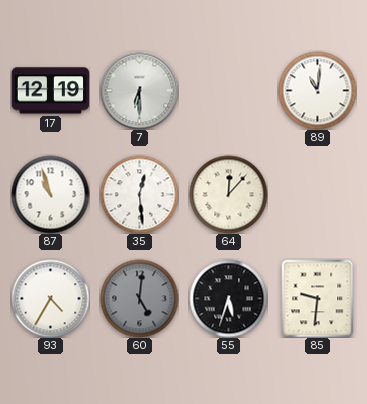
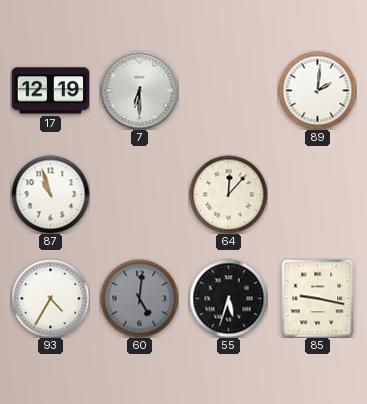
89: 11:01 -> 2:01
35: 12:29 -> none
85: 9:31 -> 9:17
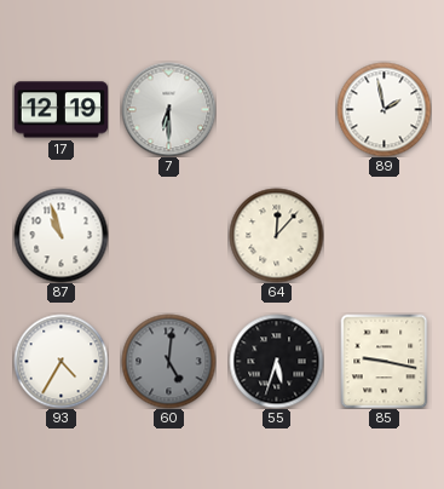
89: 2:01 -> 1:58
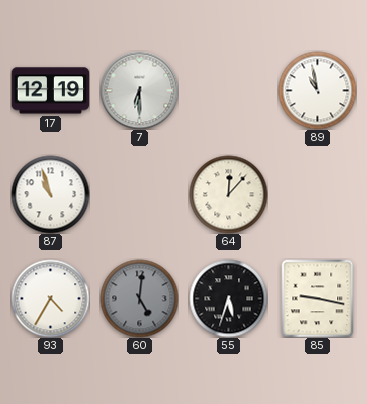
89: 1:58 -> 10:58
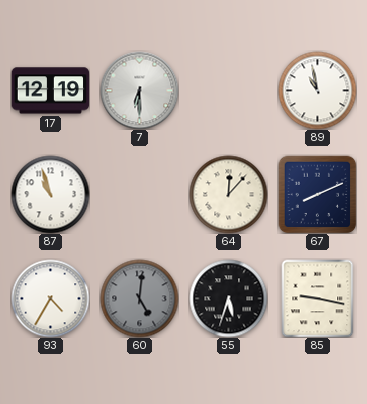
67: none -> 8:11
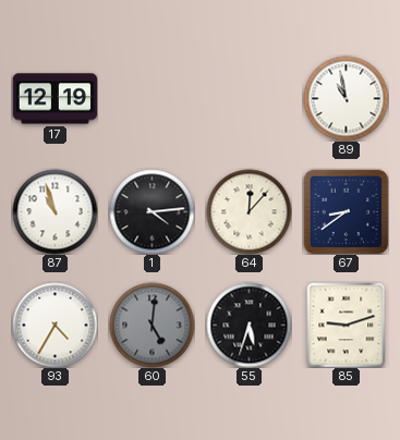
7: 6:30 -> none
1: none -> 4:14
67: 8:11 -> 8:39
85: 9:17 -> 9:12
